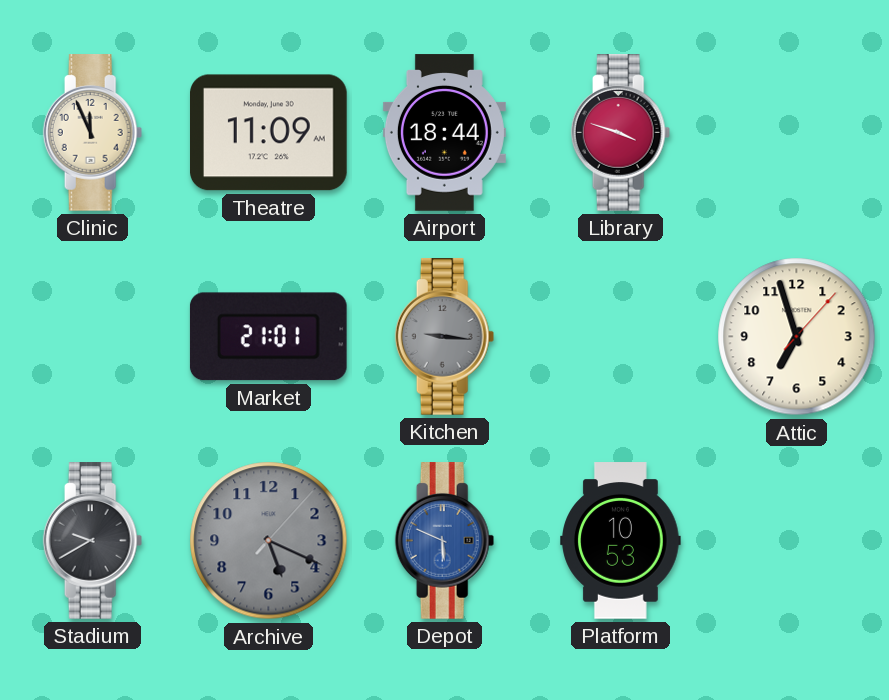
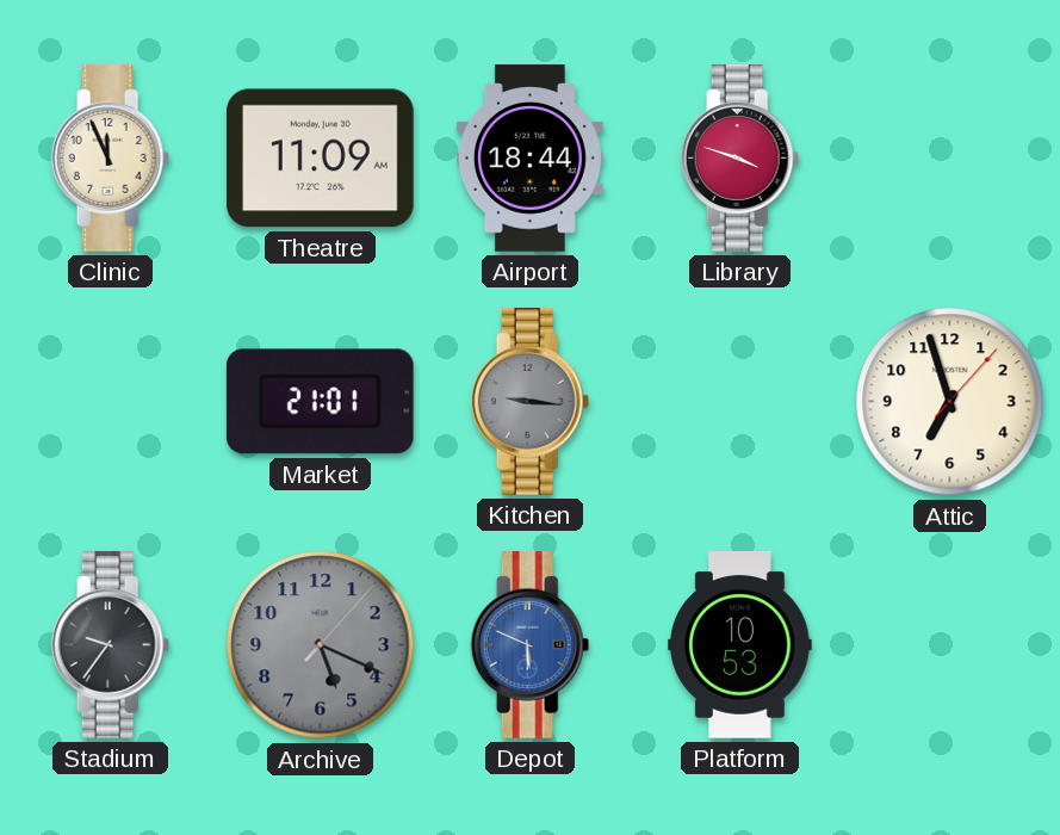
Stadium: 9:40 -> 9:36
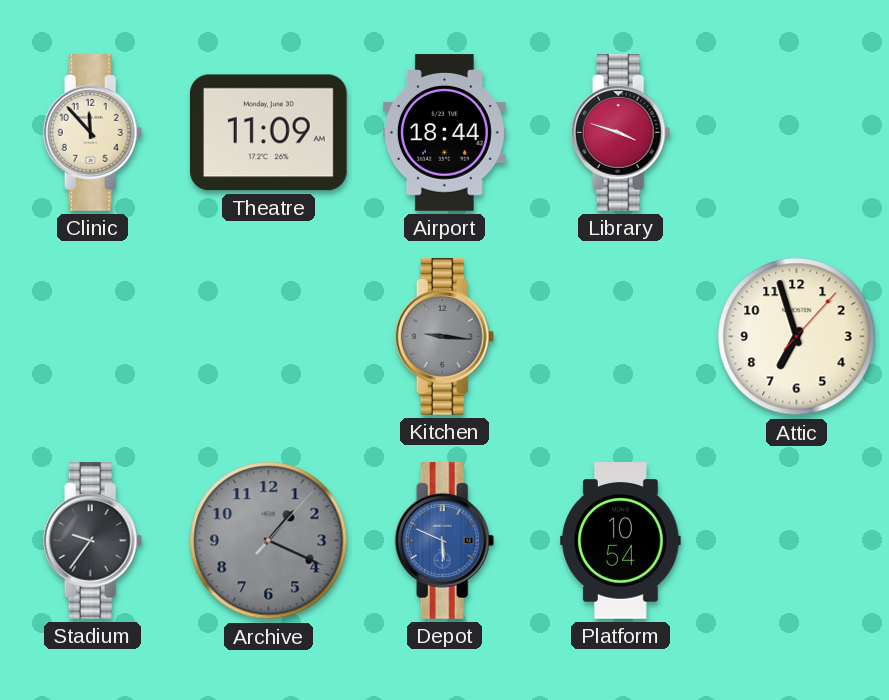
Clinic: 11:56 -> 11:53
Market: 21:01 -> none
Archive: 5:19 -> 1:19
Platform: 10:53 -> 10:54
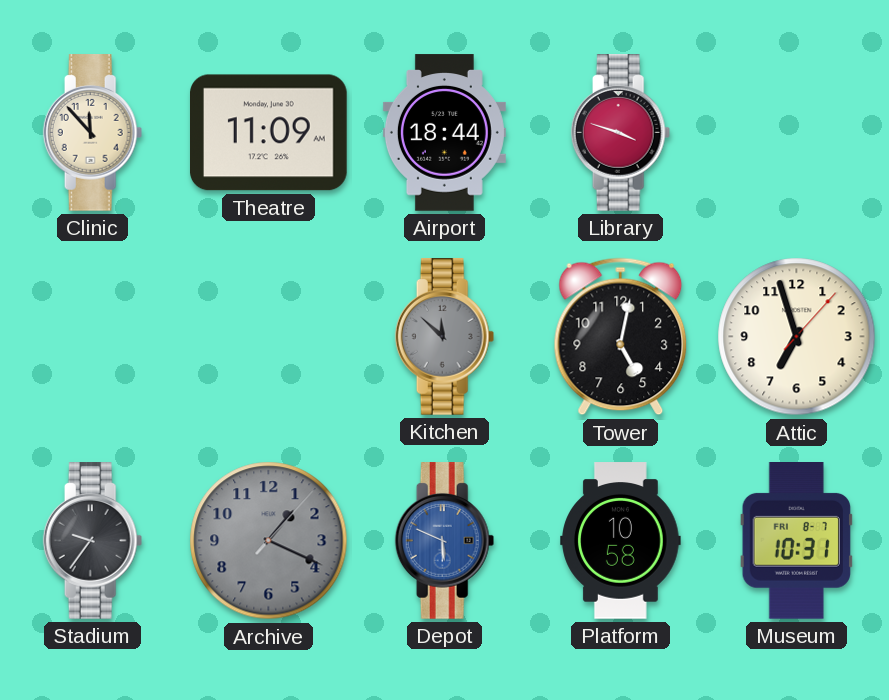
Kitchen: 9:16 -> 11:52
Tower: none -> 5:02
Platform: 10:54 -> 10:58
Museum: none -> 10:31
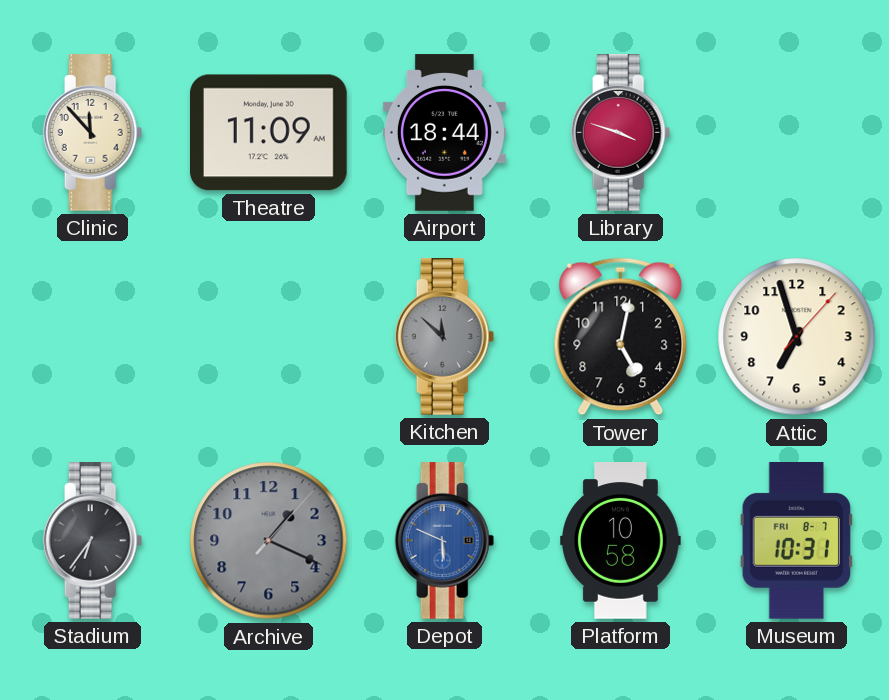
Stadium: 9:36 -> 6:36
